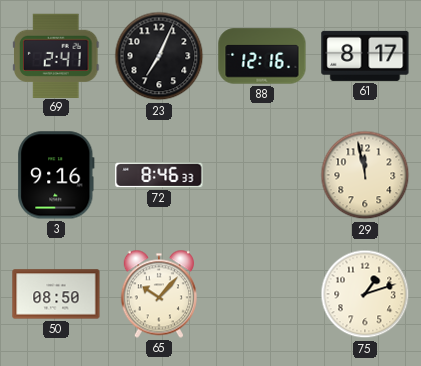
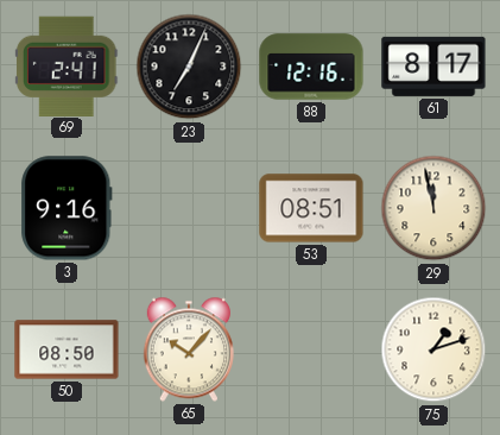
72: 8:46 -> none
53: none -> 08:51
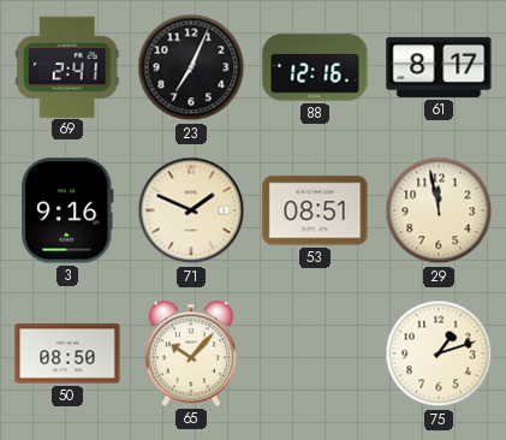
71: none -> 1:49
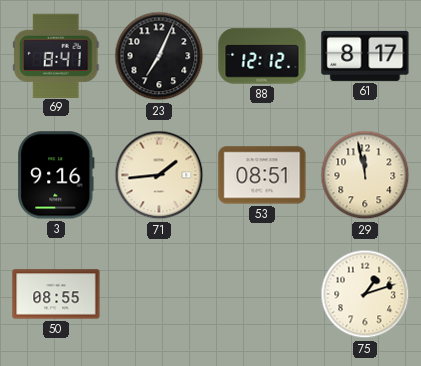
69: 2:41 -> 8:41
88: 12:16 -> 12:12
71: 1:49 -> 1:44
50: 08:50 -> 08:55
65: 10:07 -> none
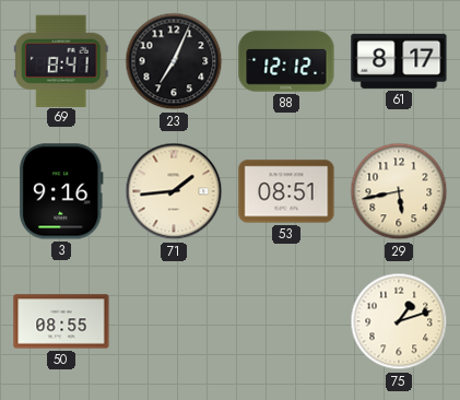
29: 11:58 -> 5:43
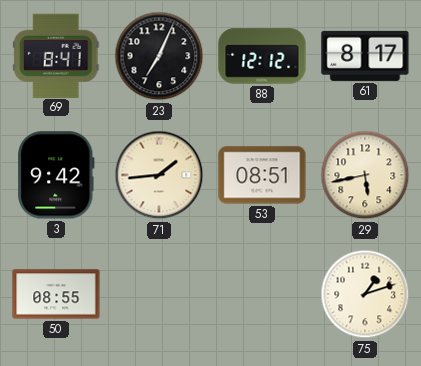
3: 9:16 -> 9:42
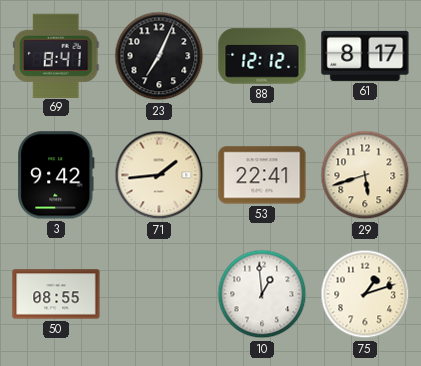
53: 08:51 -> 22:41
29: 5:43 -> 5:42
10: none -> 12:59
